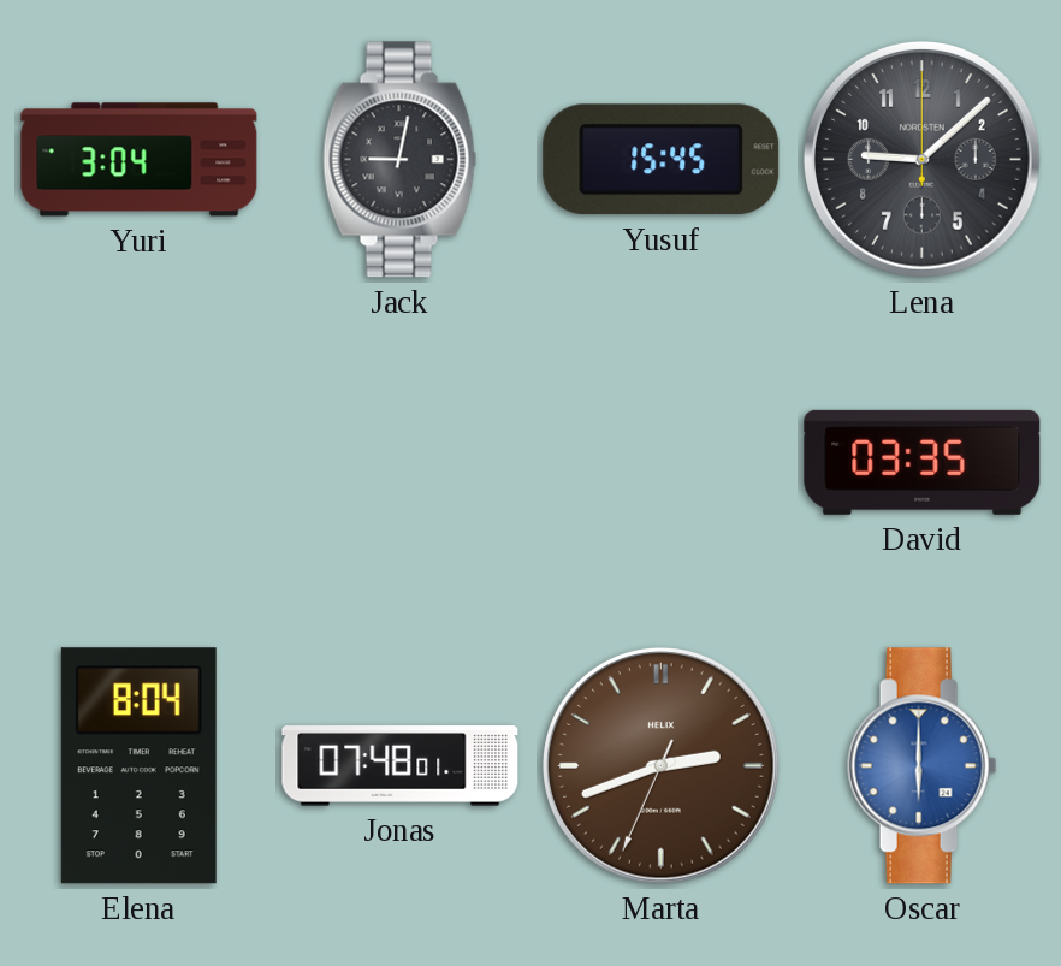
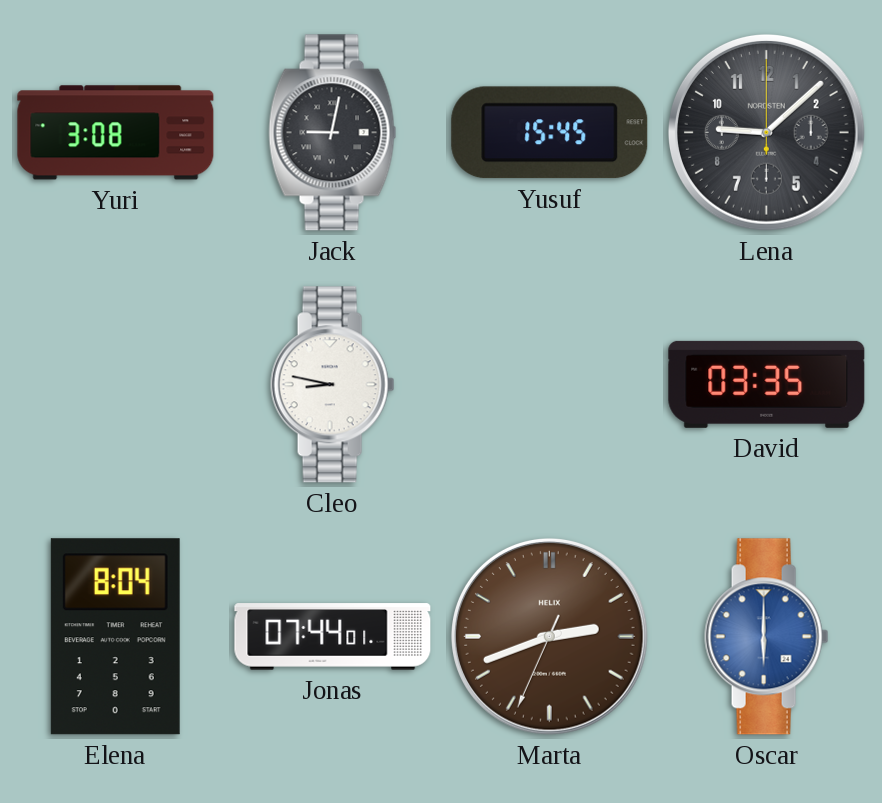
Yuri: 3:04 -> 3:08
Cleo: none -> 8:47
Jonas: 07:48 -> 07:44
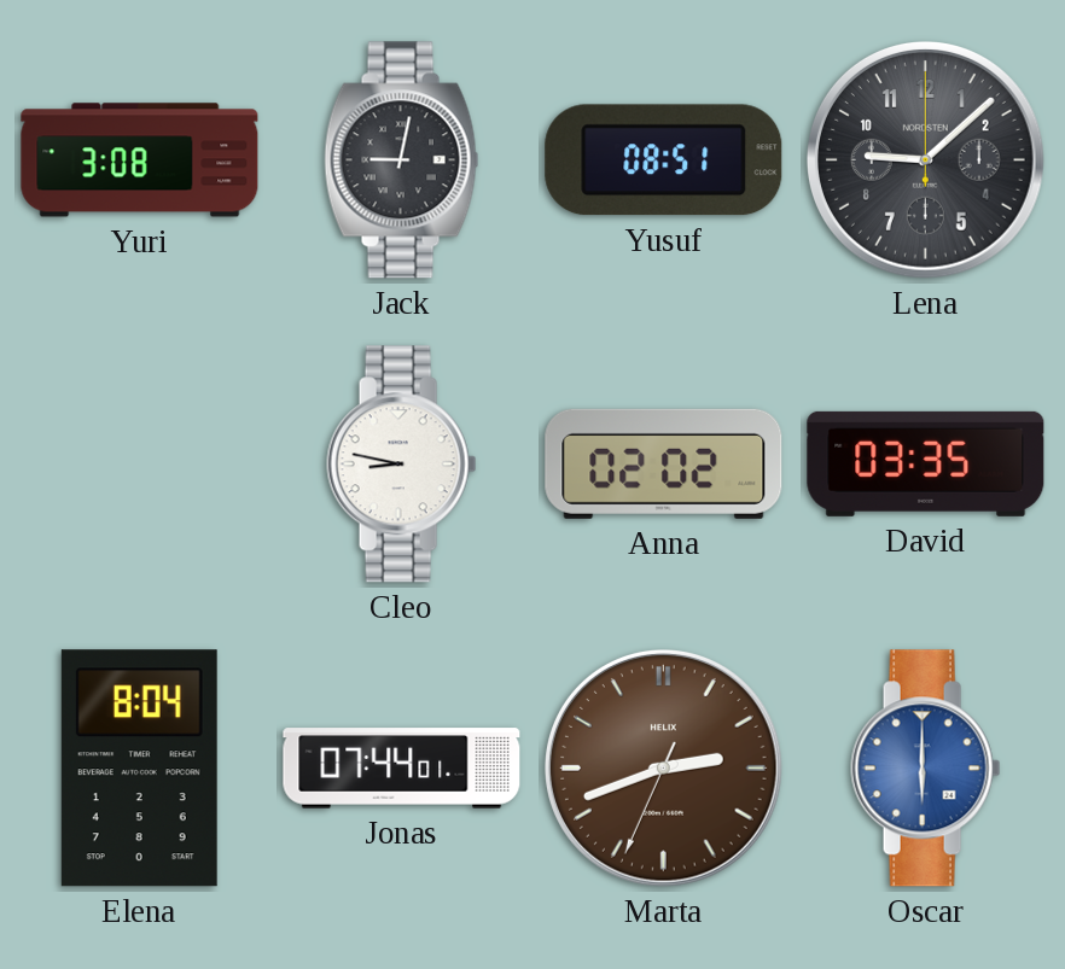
Yusuf: 15:45 -> 08:51
Anna: none -> 02:02
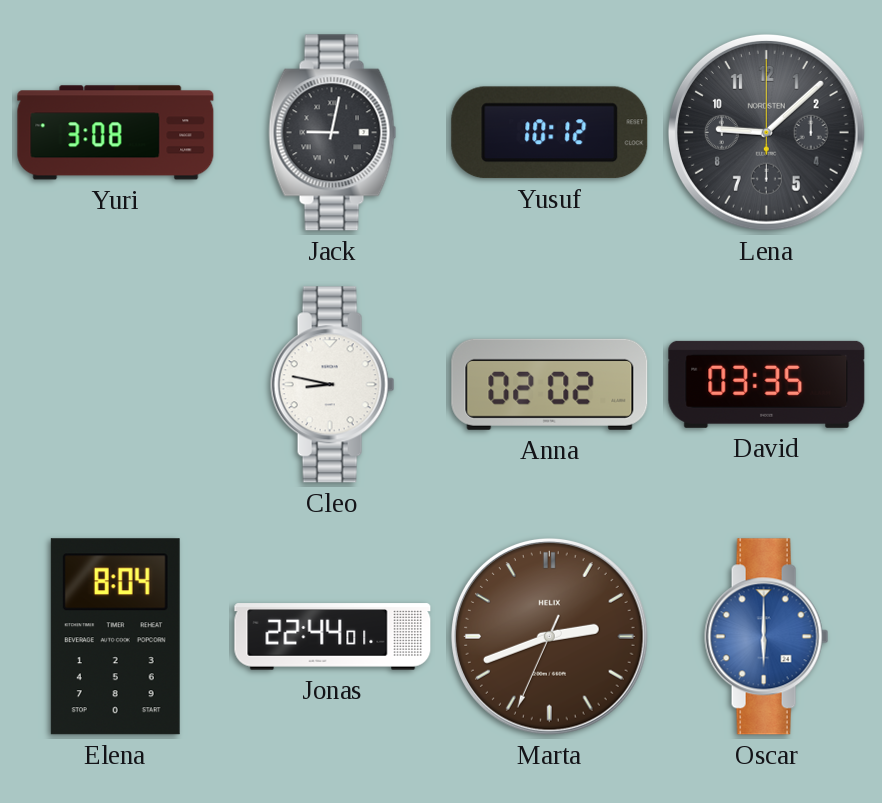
Yusuf: 08:51 -> 10:12
Jonas: 07:44 -> 22:44
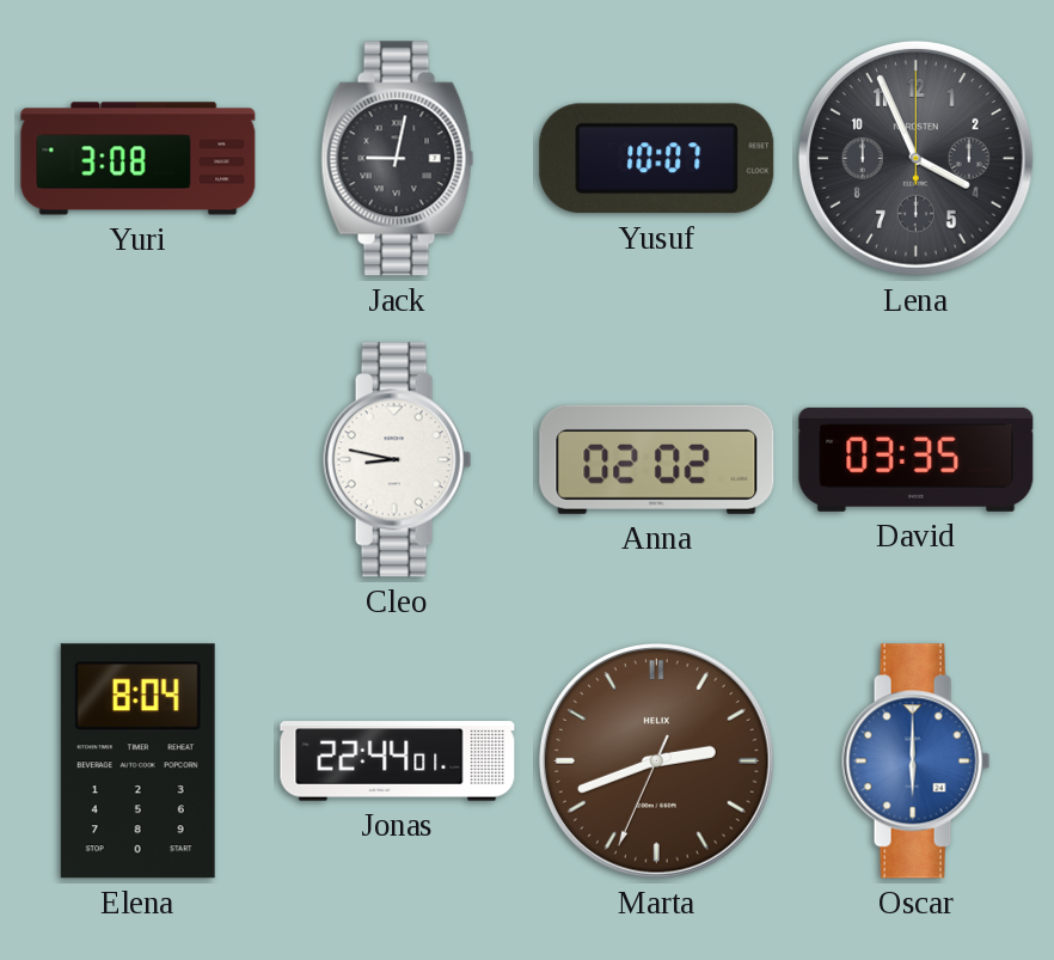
Yusuf: 10:12 -> 10:07
Lena: 9:08 -> 3:56
